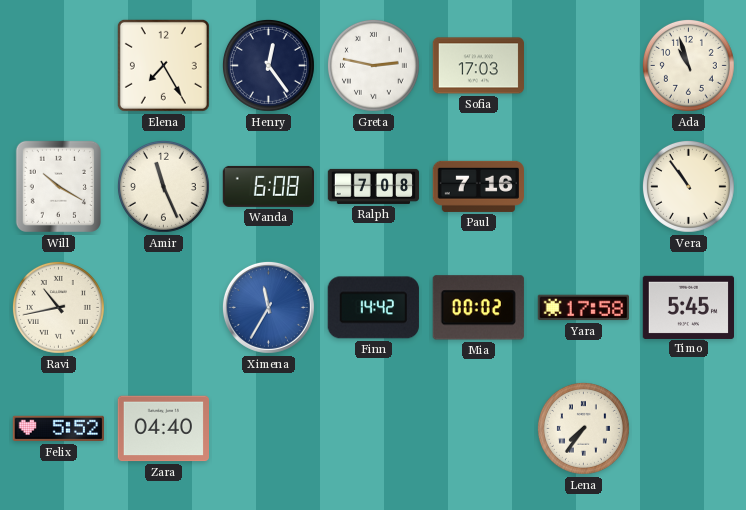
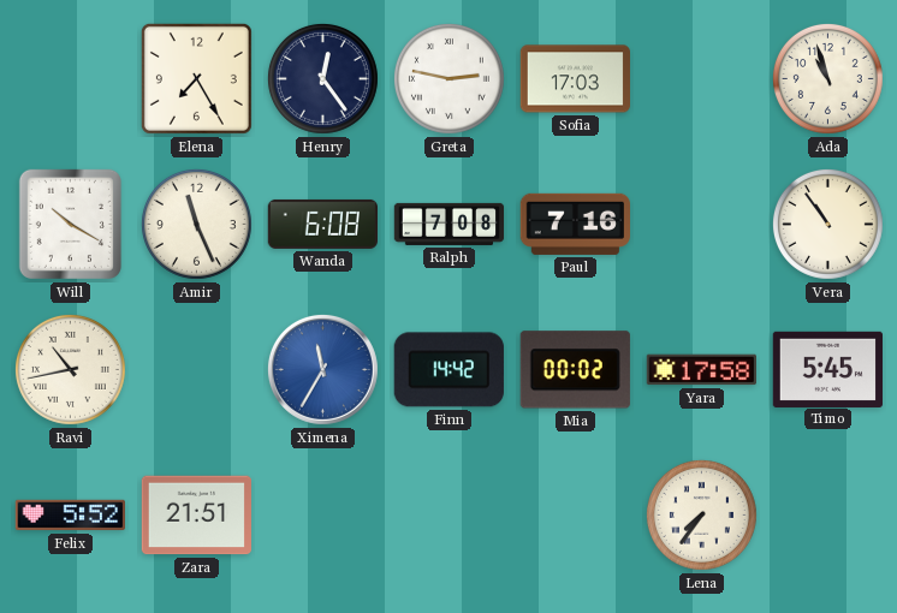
Zara: 04:40 -> 21:51
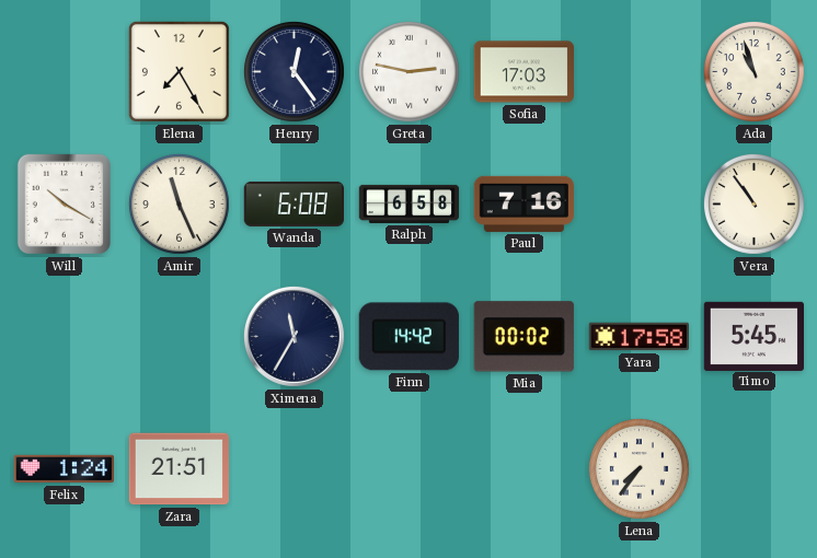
Ralph: 7:08 -> 6:58
Ravi: 10:43 -> none
Ximena dial: blue -> navy
Felix: 5:52 -> 1:24
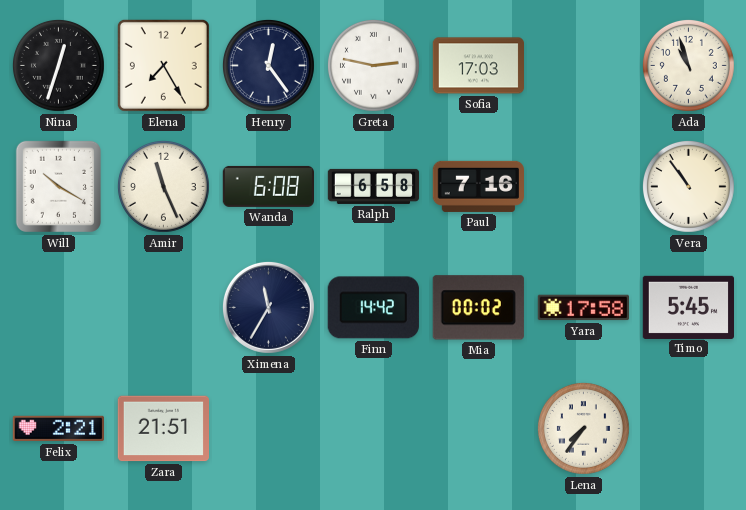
Nina: none -> 12:33
Felix: 1:24 -> 2:21
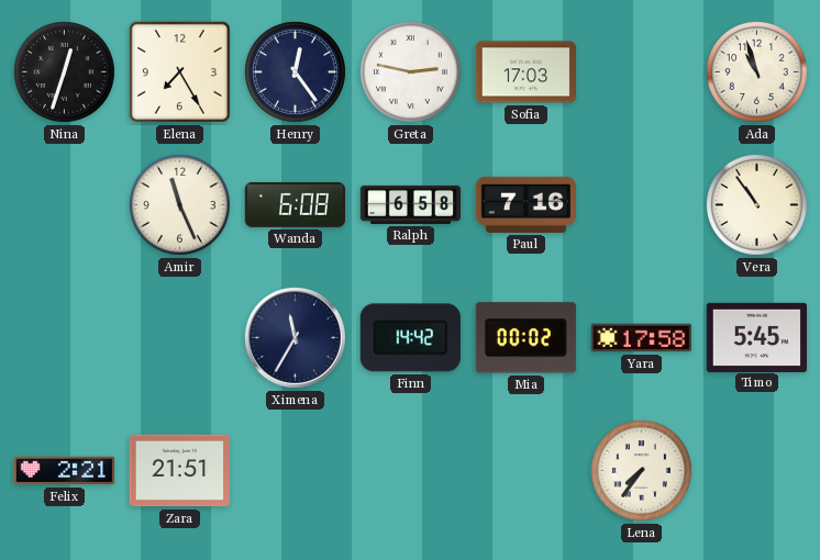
Will: 10:20 -> none
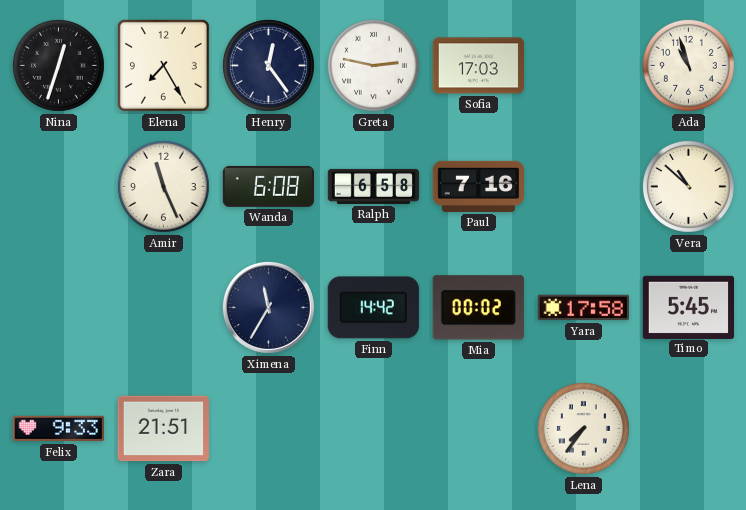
Vera: 10:54 -> 10:52
Felix: 2:21 -> 9:33
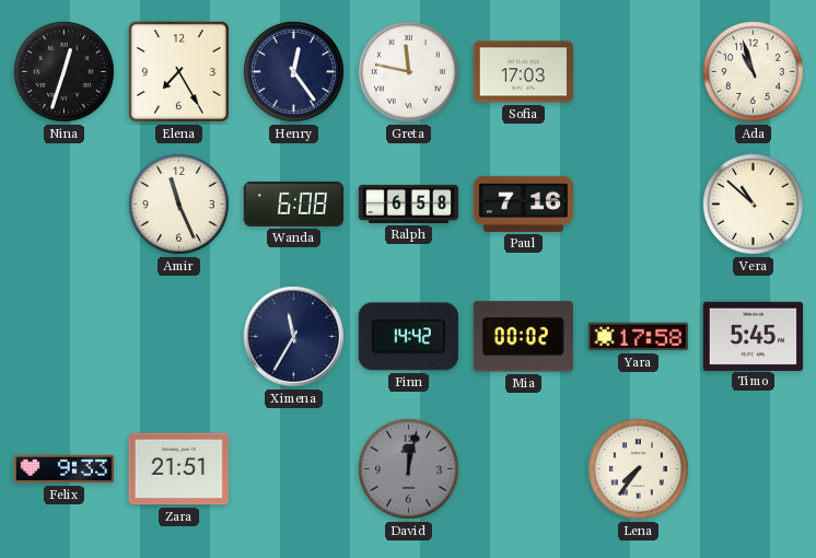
Greta: 2:47 -> 11:47
David: none -> 12:02
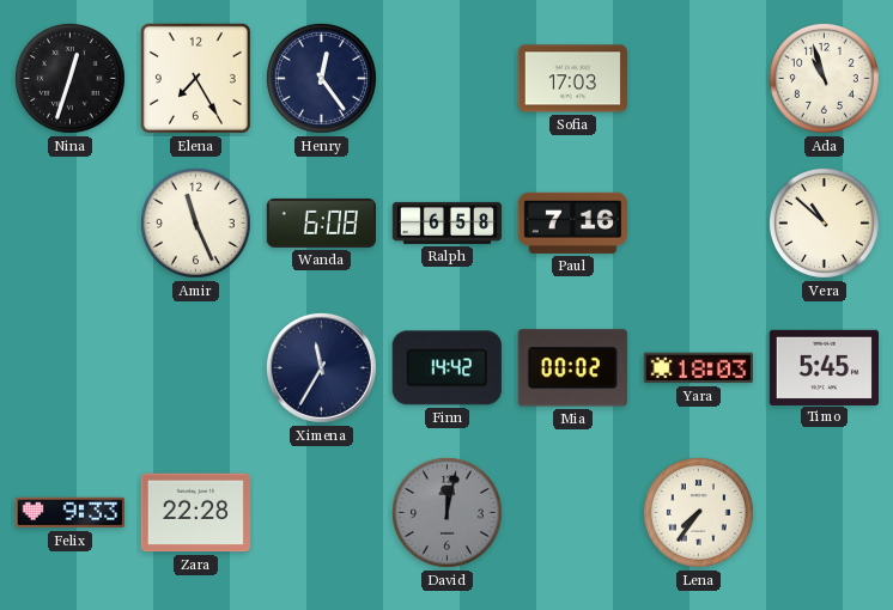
Greta: 11:47 -> none
Yara: 17:58 -> 18:03
Zara: 21:51 -> 22:28
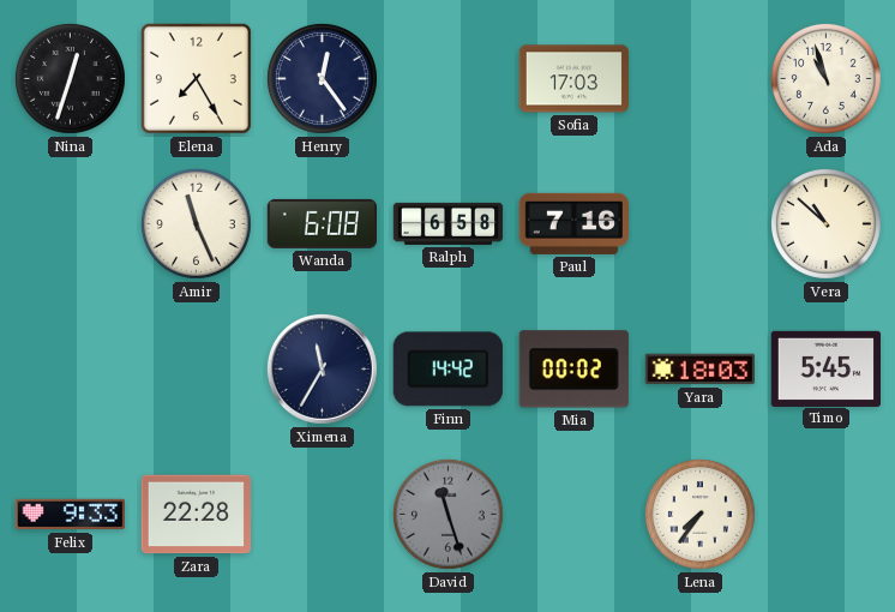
David: 12:02 -> 11:27
